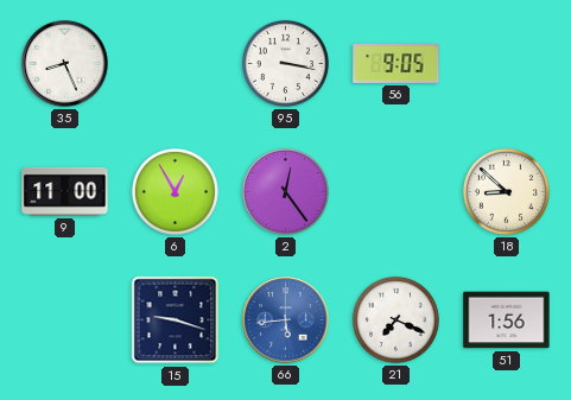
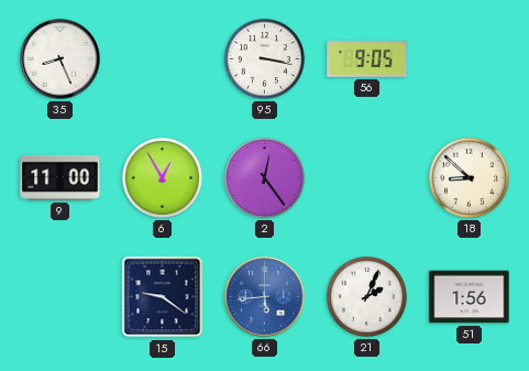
15: 9:18 -> 9:21
21: 7:19 -> 2:04
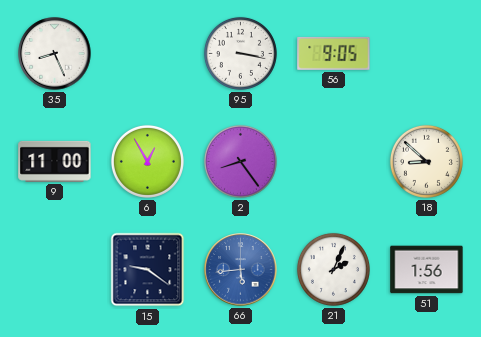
2: 12:24 -> 8:24
